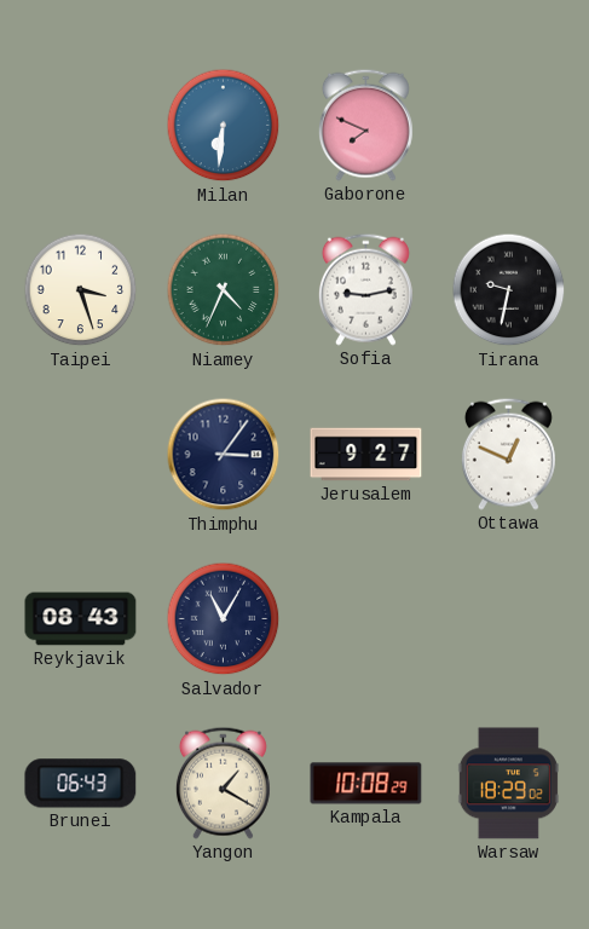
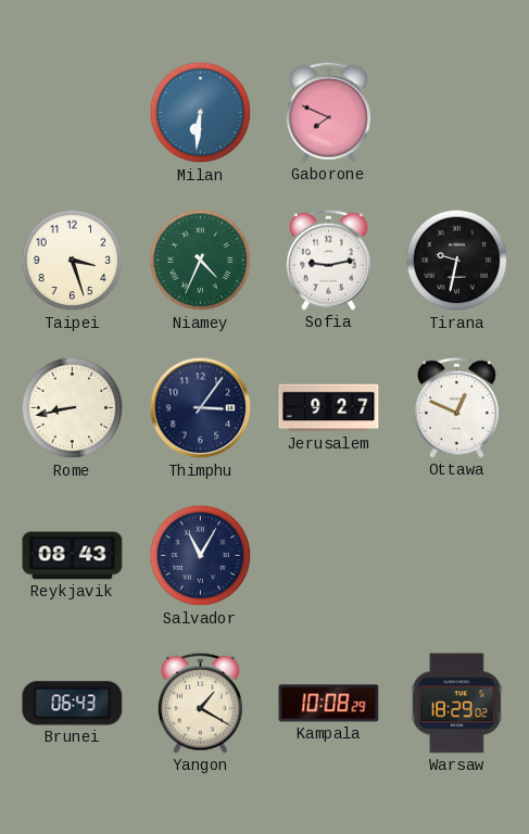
Rome: none -> 8:43
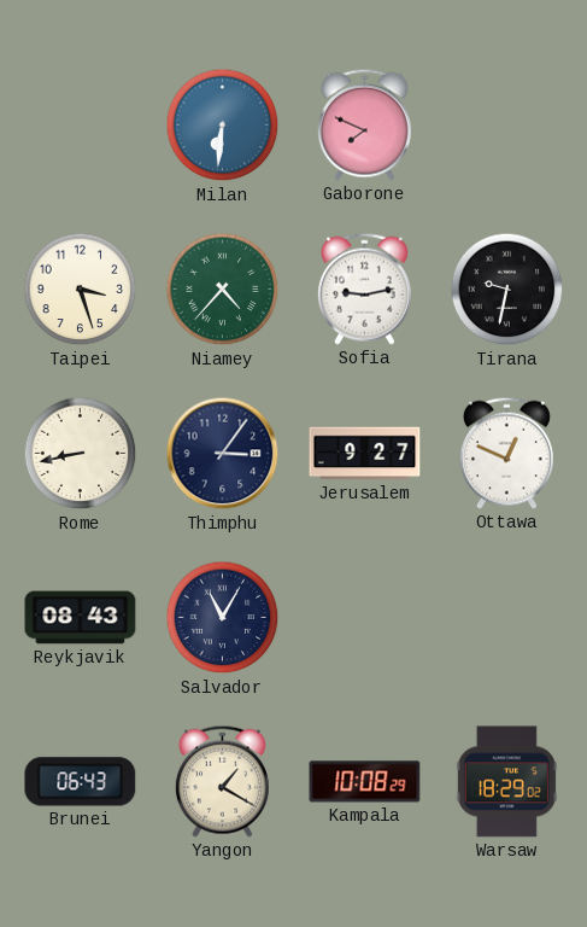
Niamey: 4:34 -> 4:37
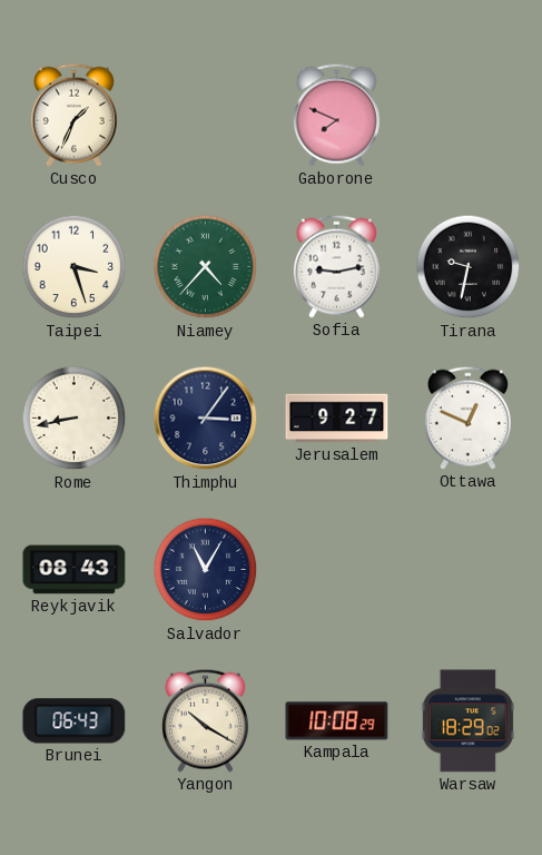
Cusco: none -> 1:34
Milan: 6:31 -> none
Yangon: 1:20 -> 10:20
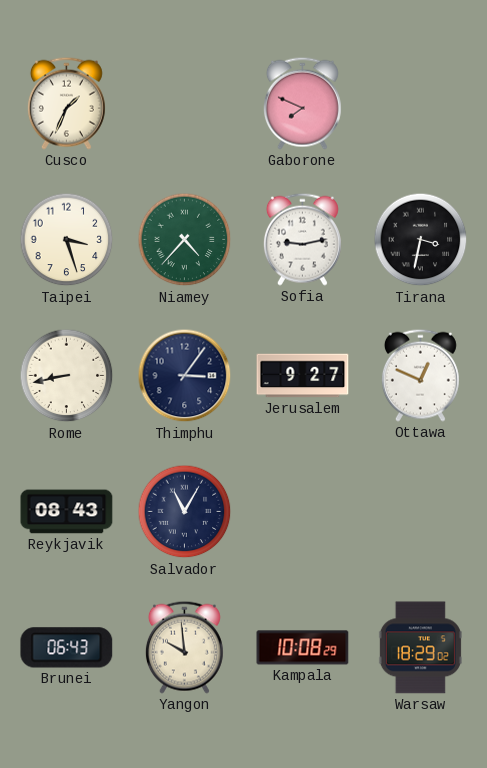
Tirana: 9:32 -> 3:32
Yangon: 10:20 -> 9:59
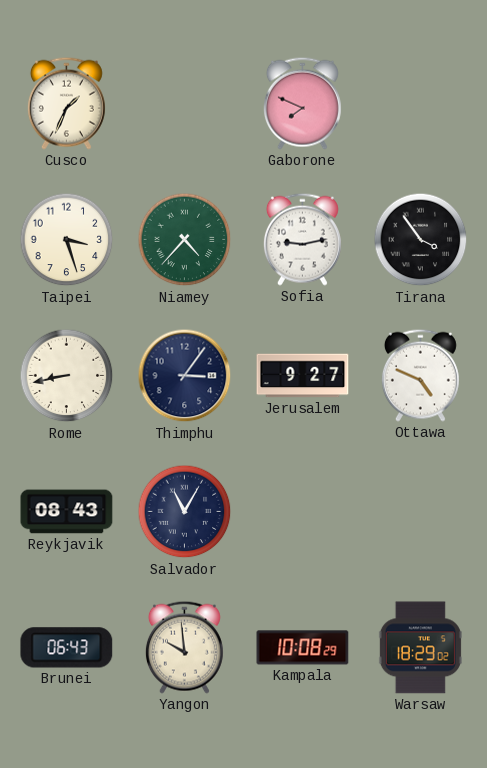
Tirana: 3:32 -> 3:54
Ottawa: 12:49 -> 4:49
